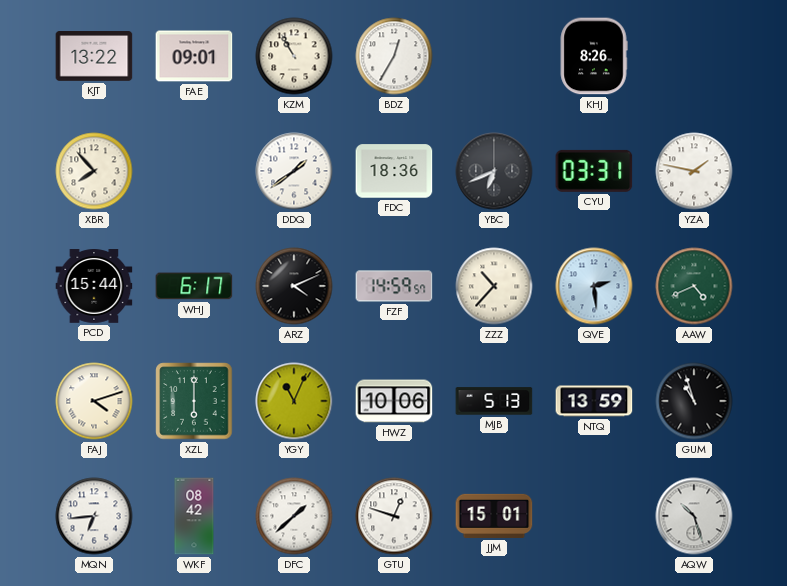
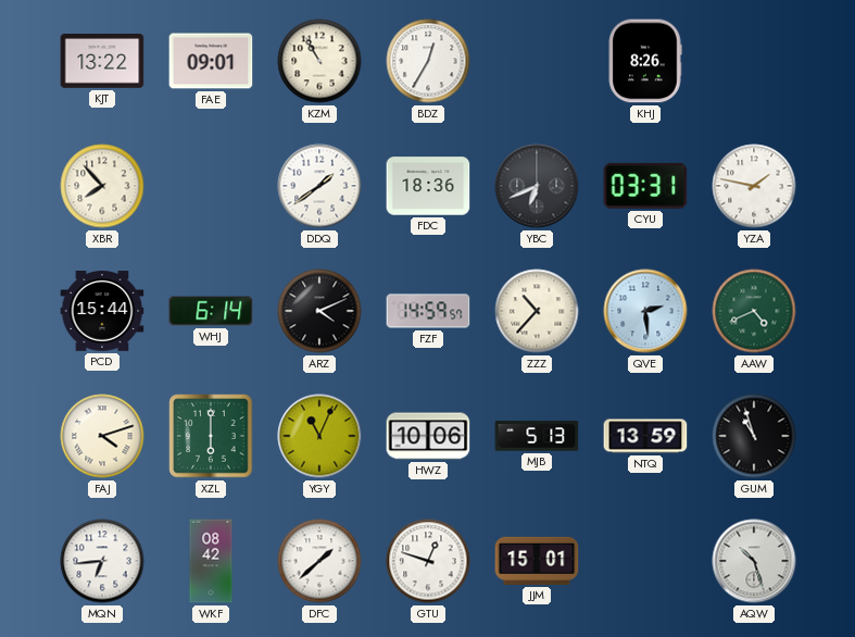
WHJ: 6:17 -> 6:14
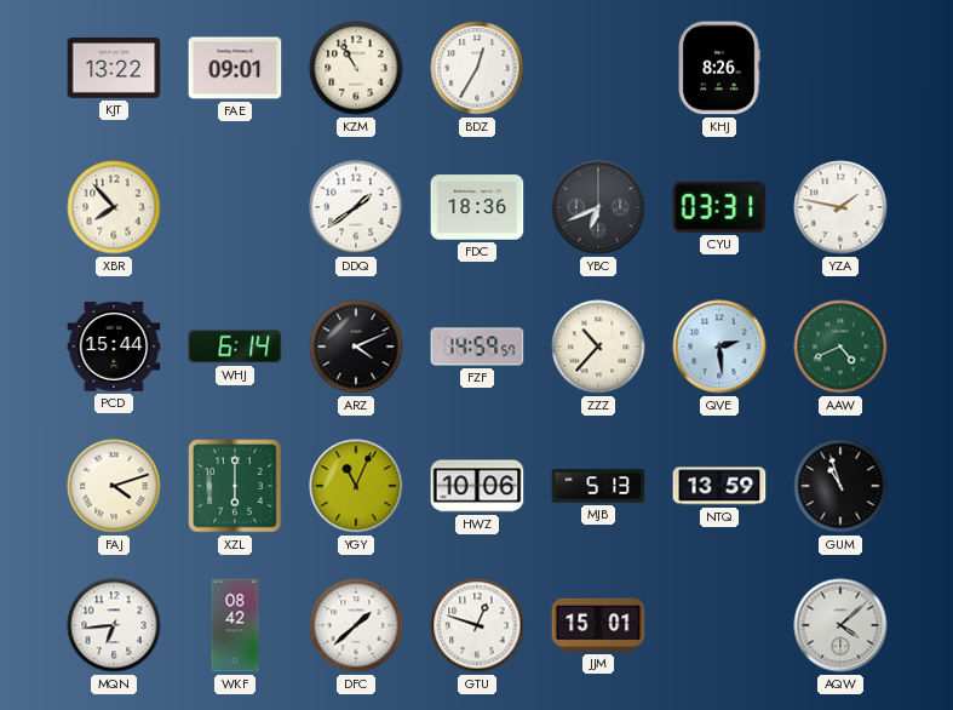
AQW: 10:27 -> 4:08
